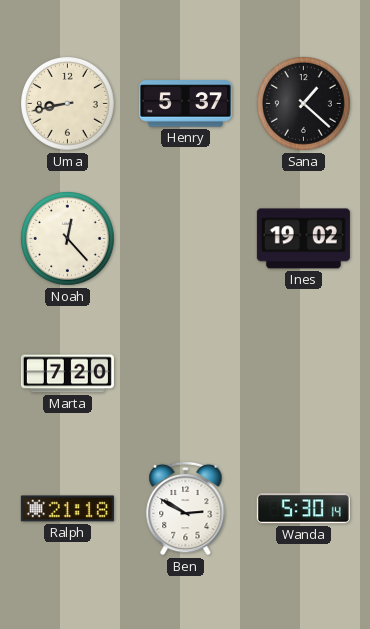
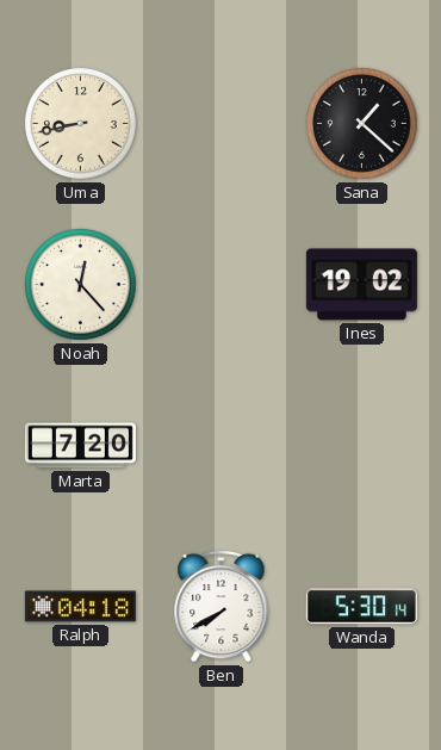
Henry: 5:37 -> none
Ralph: 21:18 -> 04:18
Ben: 2:50 -> 7:40
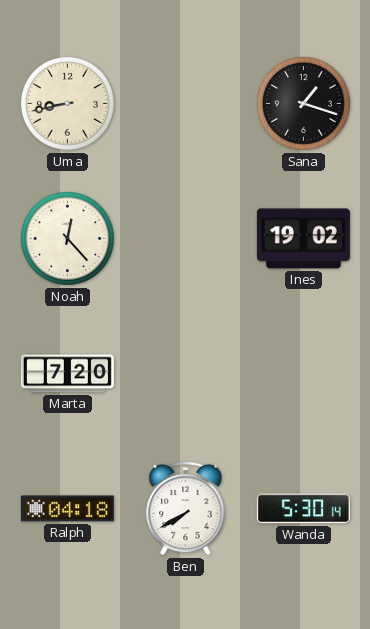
Sana: 1:22 -> 1:18
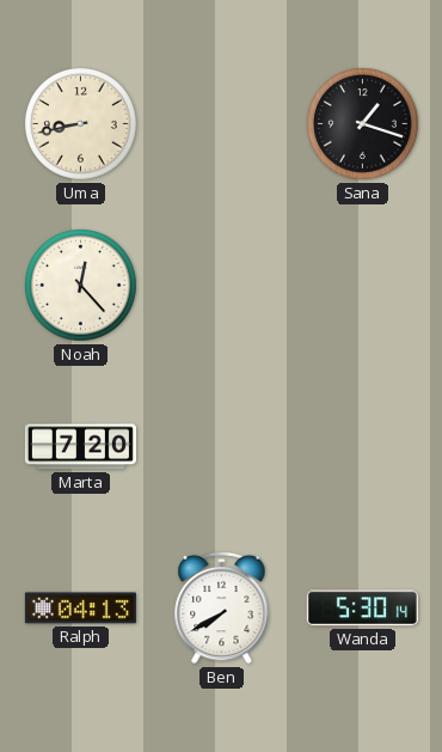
Ines: 19:02 -> none
Ralph: 04:18 -> 04:13
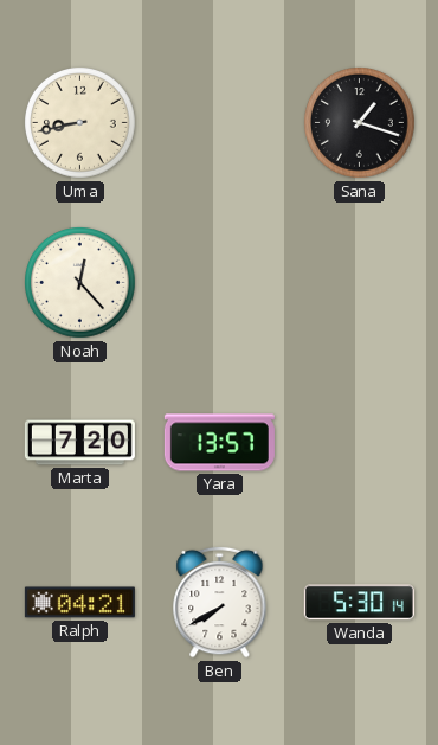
Yara: none -> 13:57
Ralph: 04:13 -> 04:21
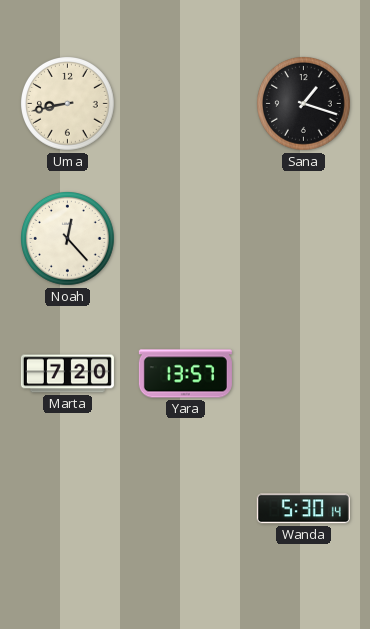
Ralph: 04:21 -> none
Ben: 7:40 -> none
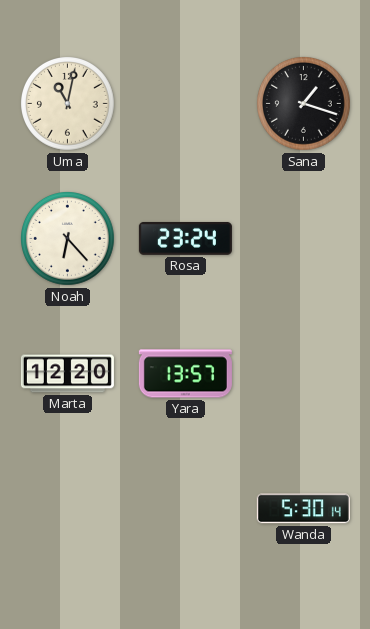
Uma: 8:43 -> 11:02
Noah: 12:23 -> 6:23
Rosa: none -> 23:24
Marta: 7:20 -> 12:20
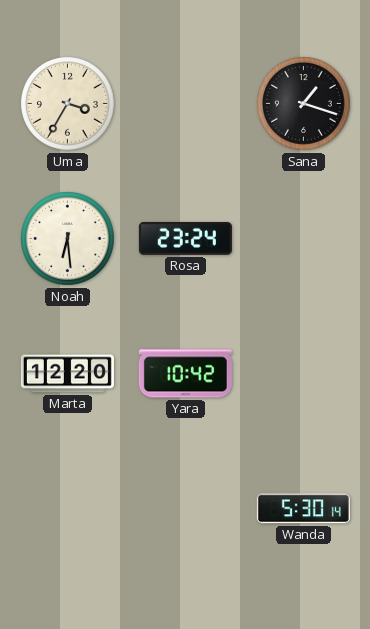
Uma: 11:02 -> 3:35
Noah: 6:23 -> 6:29
Yara: 13:57 -> 10:42
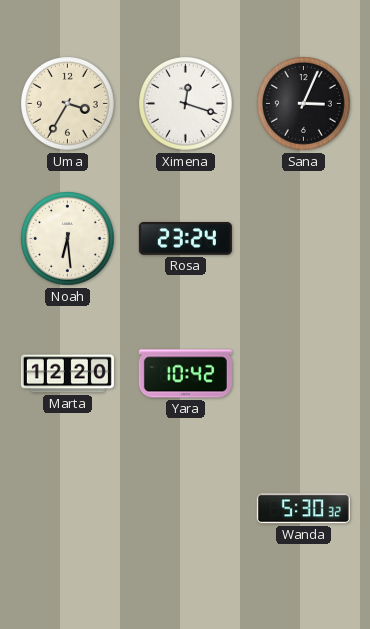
Ximena: none -> 12:18
Sana: 1:18 -> 3:04
Wanda: 5:30:14 -> 5:30:32
